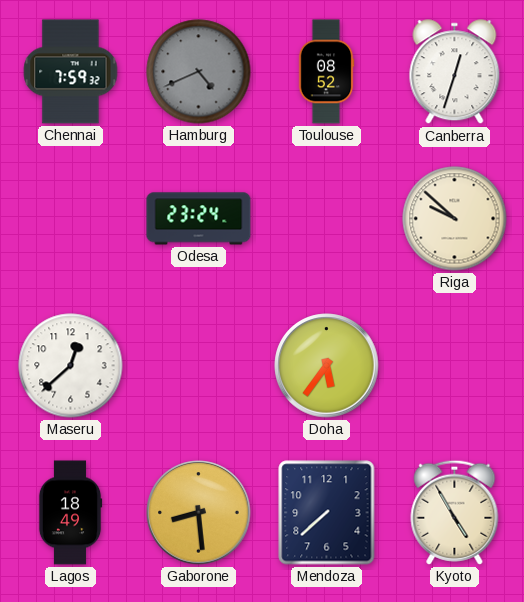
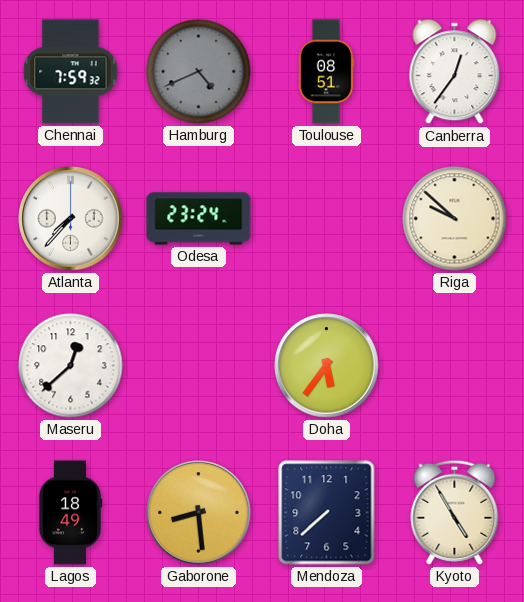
Toulouse: 08:52 -> 08:51
Canberra: 12:33 -> 12:36
Atlanta: none -> 7:37
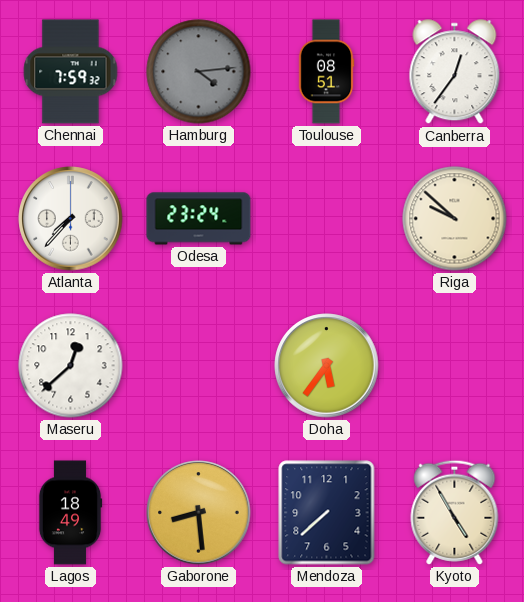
Hamburg: 4:41 -> 4:14
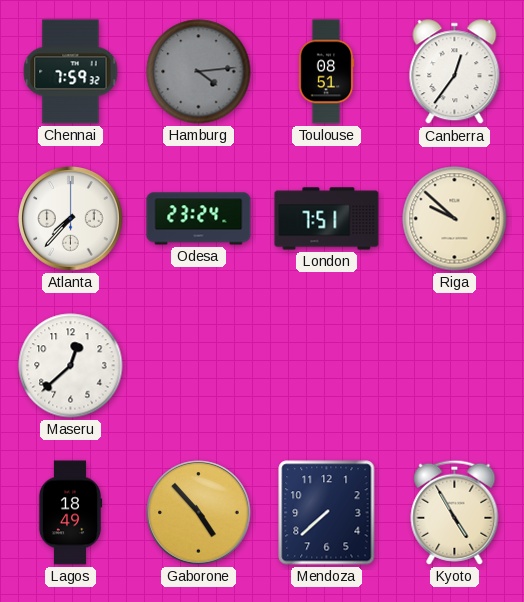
London: none -> 7:51
Doha: 5:36 -> none
Gaborone: 8:29 -> 4:53
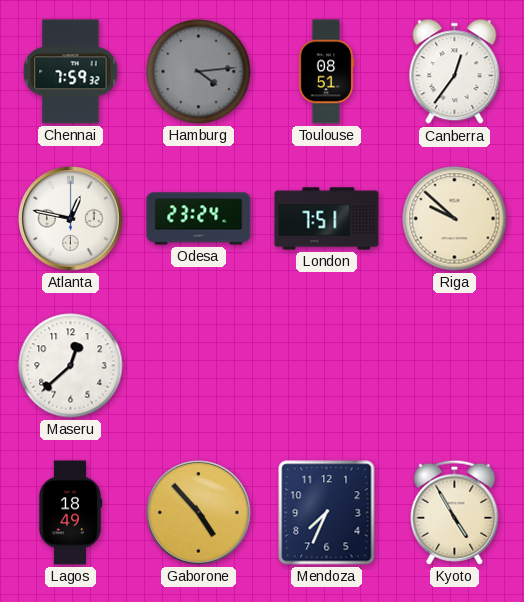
Atlanta: 7:37 -> 12:47
Mendoza: 7:38 -> 7:34
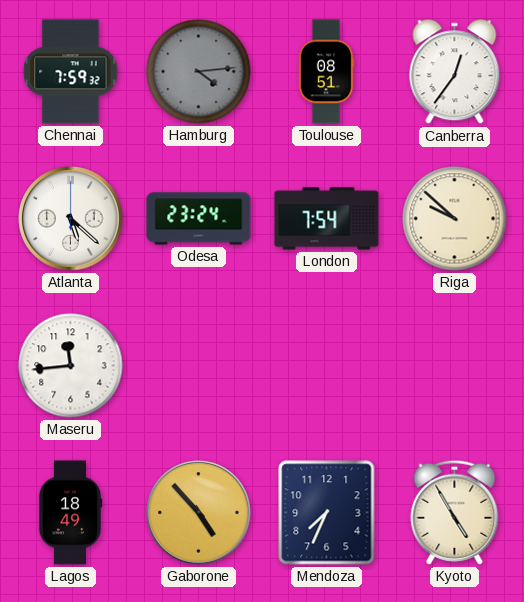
Atlanta: 12:47 -> 5:22
London: 7:51 -> 7:54
Maseru: 12:38 -> 11:44
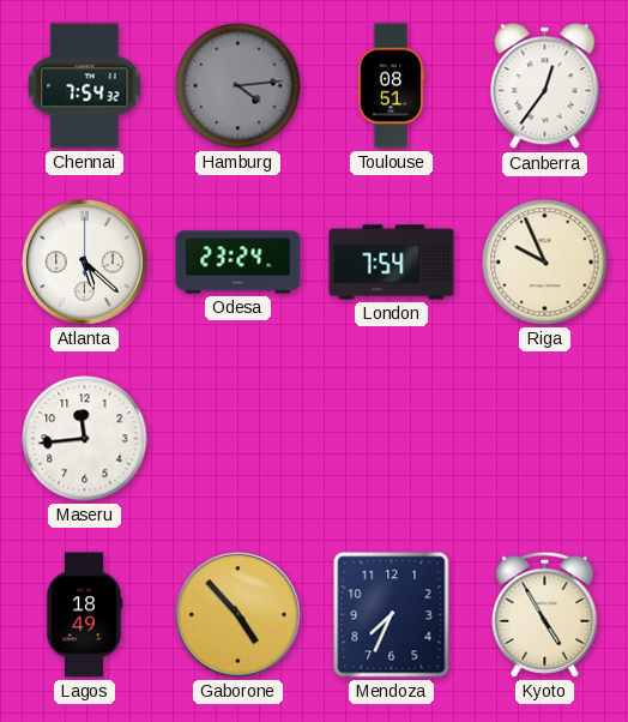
Chennai: 7:59 -> 7:54
Riga: 9:52 -> 9:56
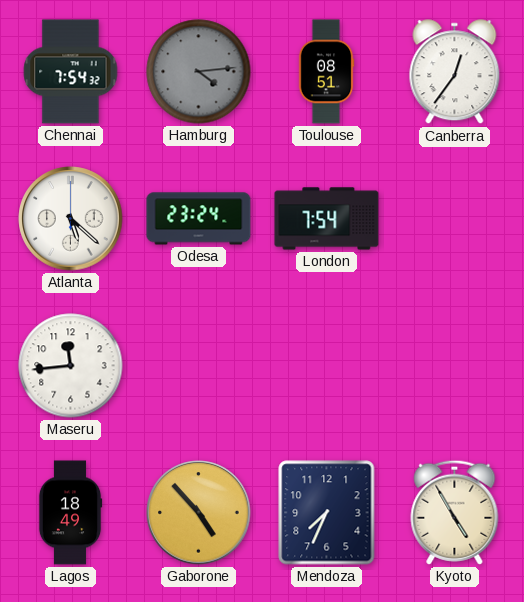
Riga: 9:56 -> none
